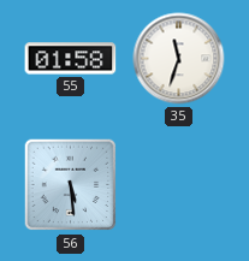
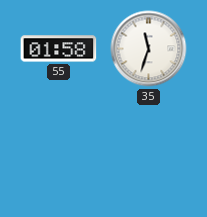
56: 5:29 -> none
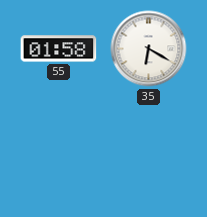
35: 11:33 -> 6:20
